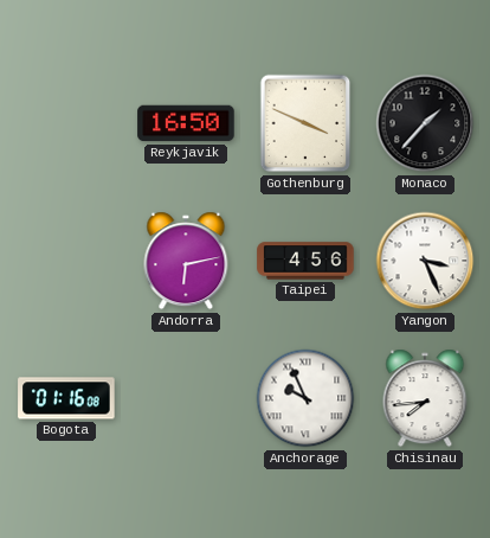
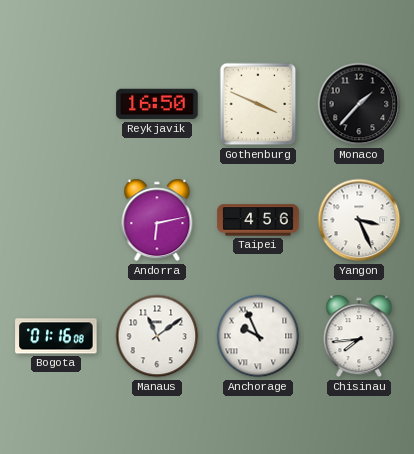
Manaus: none -> 11:09
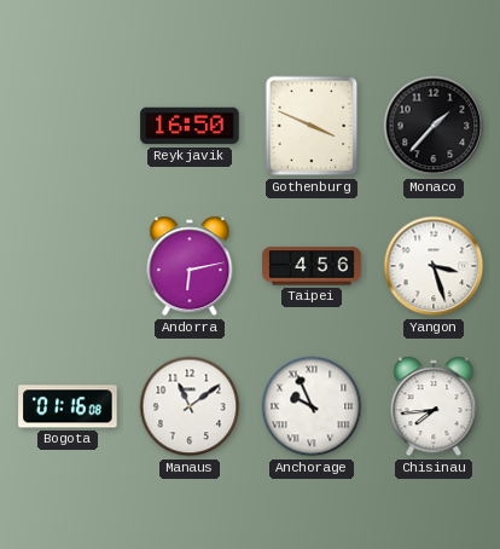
Yangon: 3:26 -> 3:27
